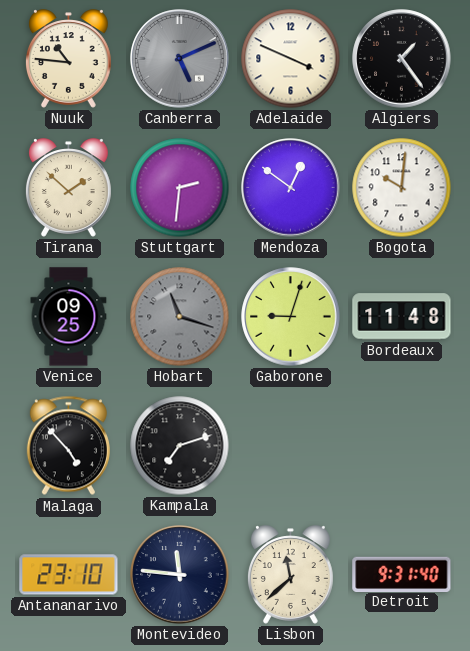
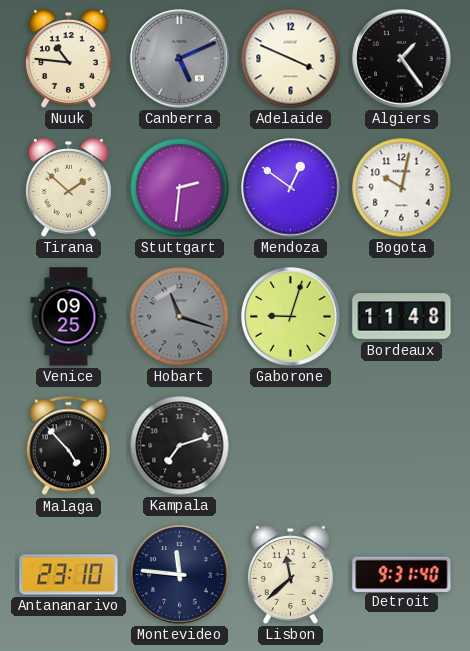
Bogota: 10:01 -> 10:02
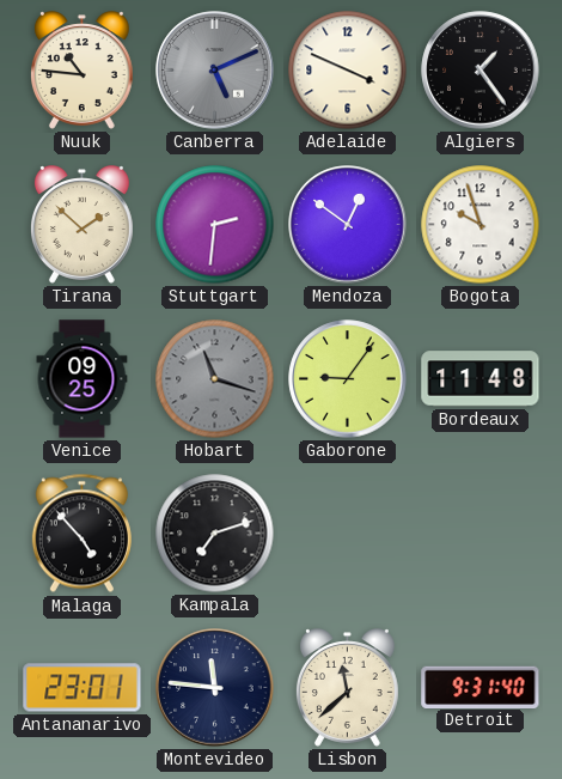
Bogota: 10:02 -> 9:57
Gaborone: 9:03 -> 9:06
Antananarivo: 23:10 -> 23:01
